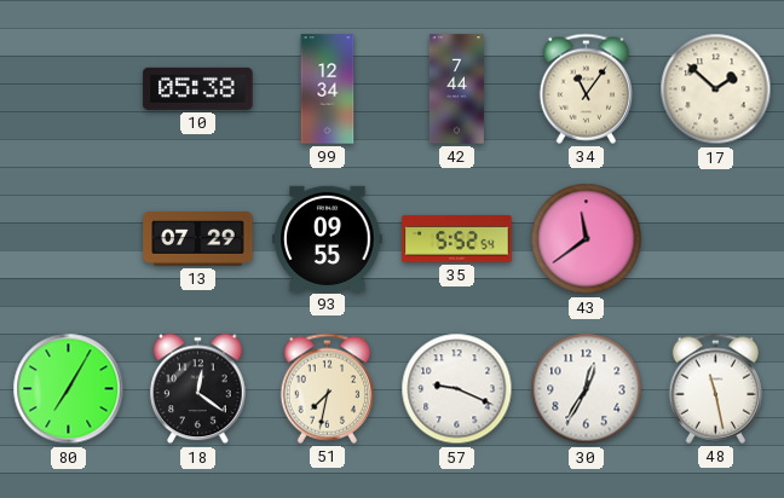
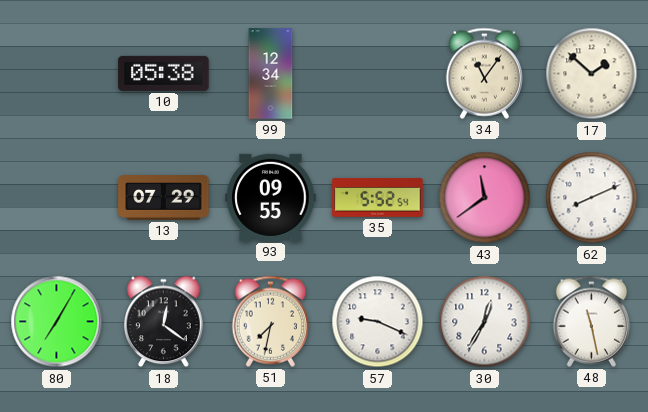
42: 7:44 -> none
62: none -> 8:11
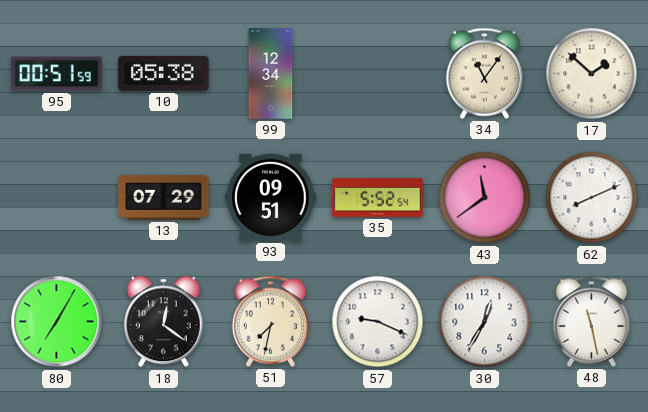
95: none -> 00:51
93: 09:55 -> 09:51
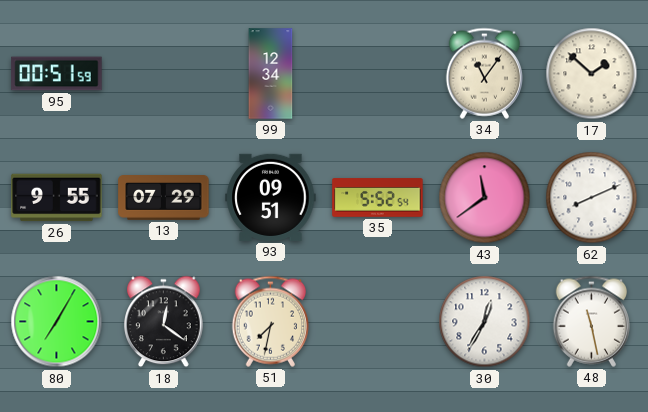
10: 05:38 -> none
26: none -> 9:55
57: 9:19 -> none
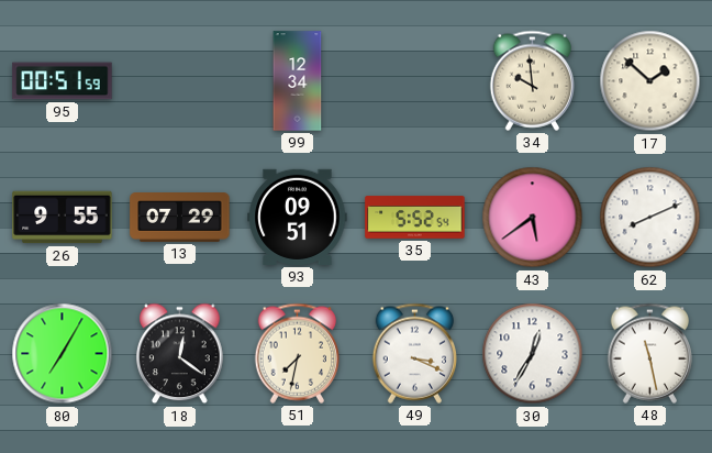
34: 11:06 -> 9:59
43: 11:39 -> 5:39
49: none -> 3:19
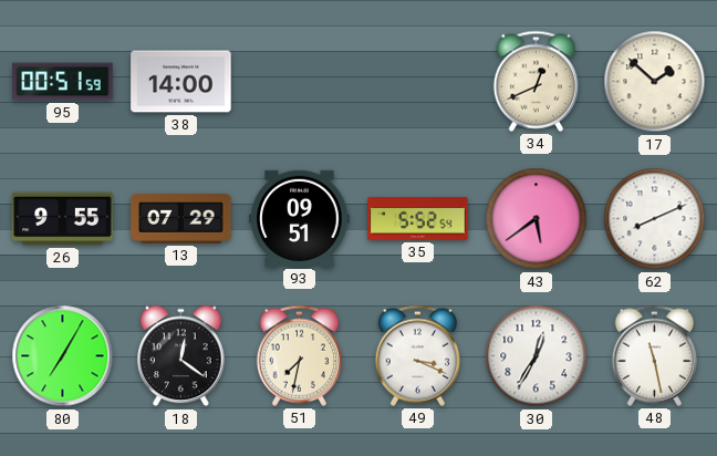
38: none -> 14:00
99: 12:34 -> none
34: 9:59 -> 12:41
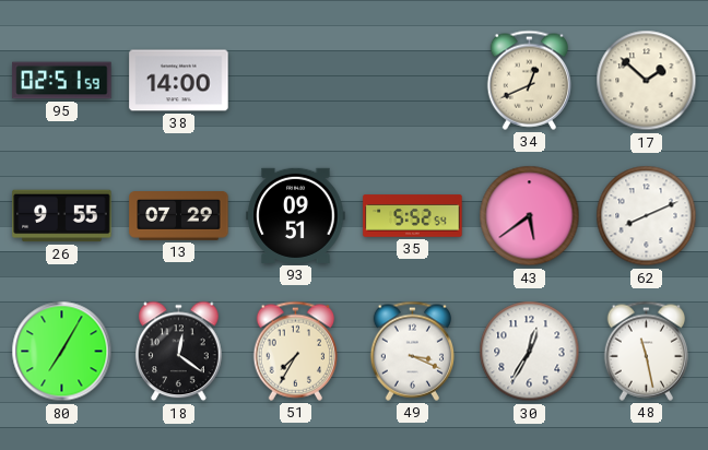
95: 00:51 -> 02:51
51: 7:32 -> 7:35
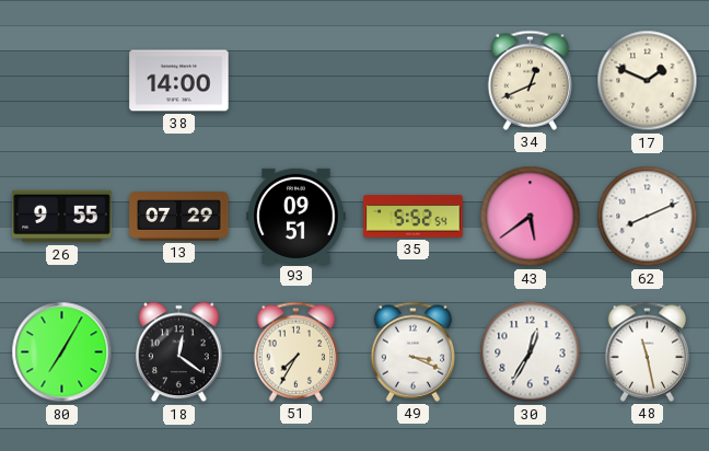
95: 02:51 -> none
17: 1:52 -> 1:49
